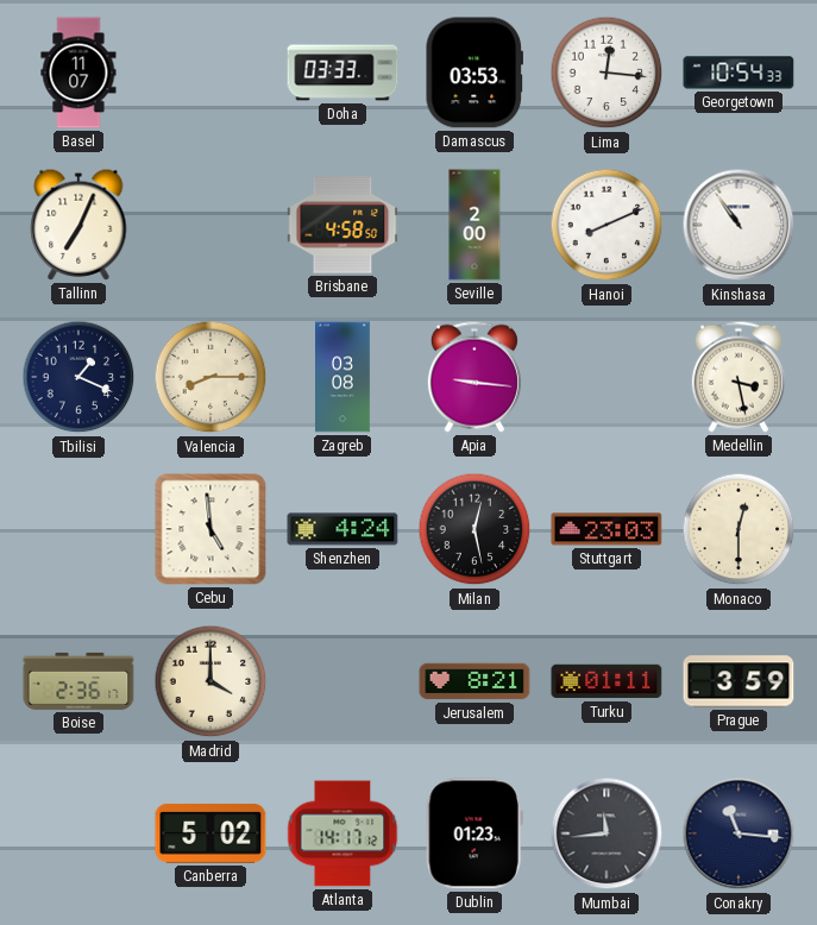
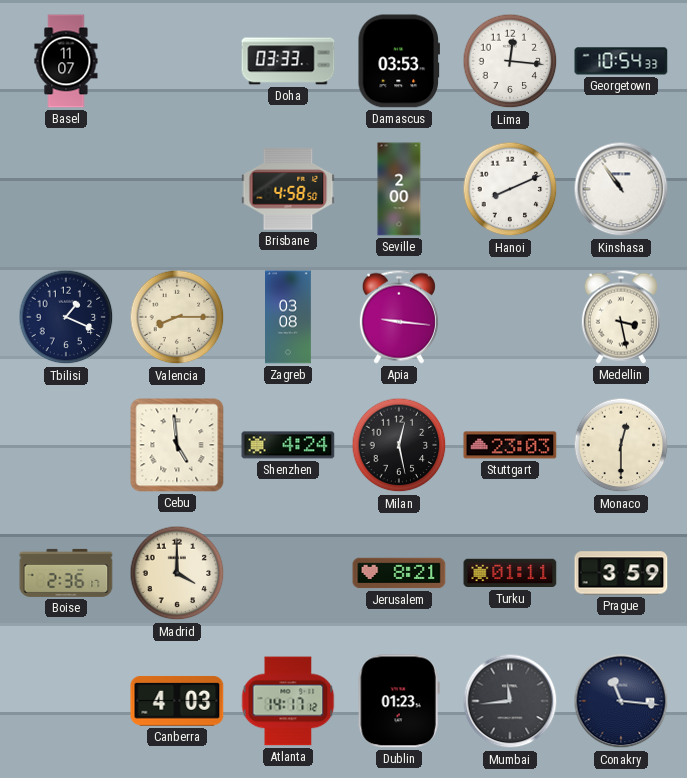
Tallinn: 7:04 -> none
Canberra: 5:02 -> 4:03
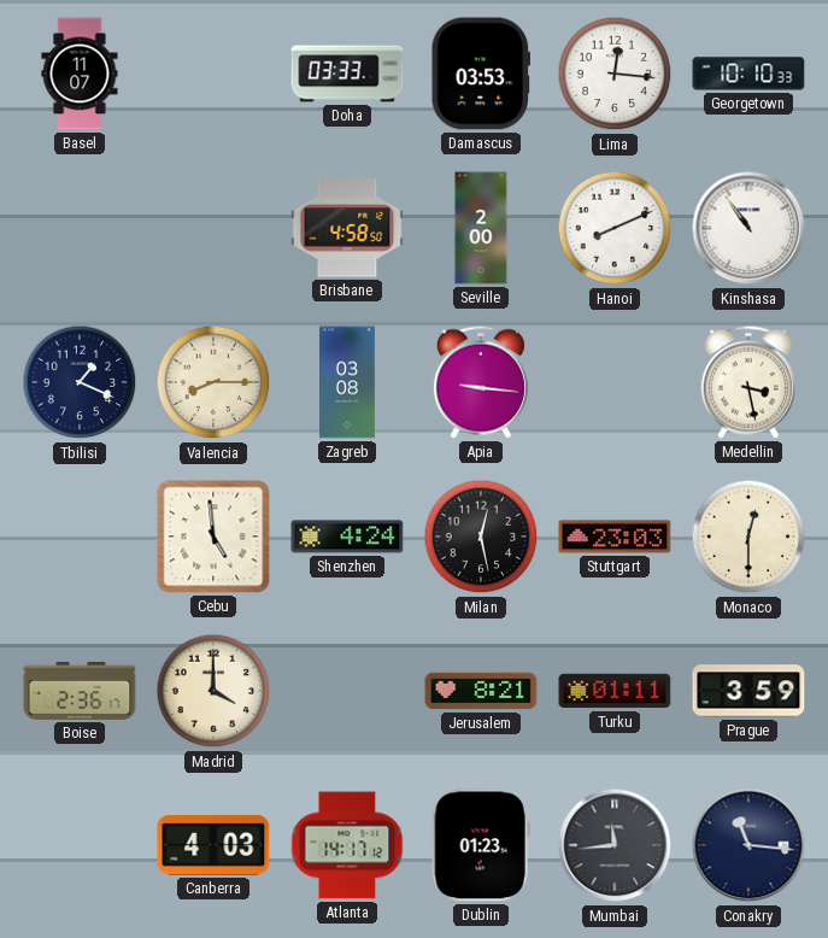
Georgetown: 10:54 -> 10:10
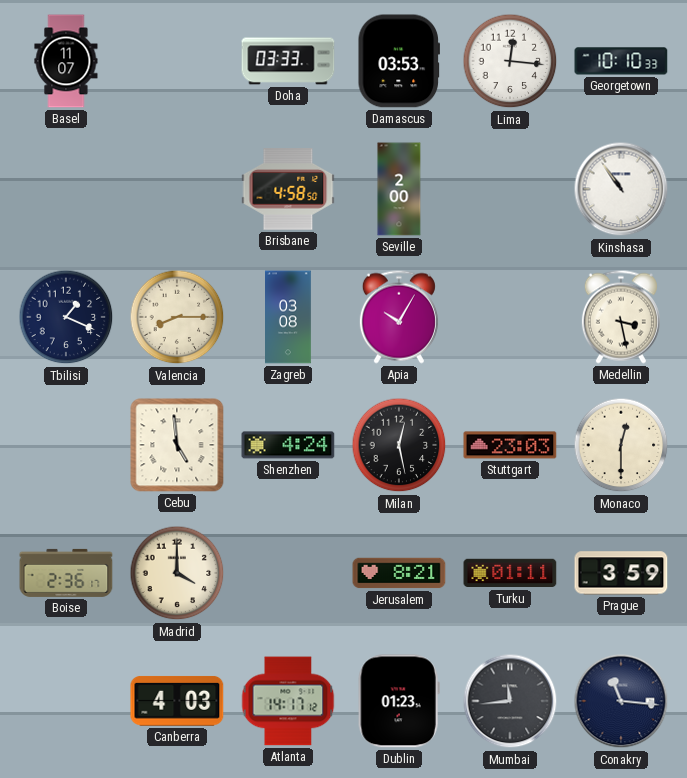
Hanoi: 8:11 -> none
Apia: 9:16 -> 10:05
